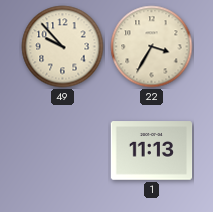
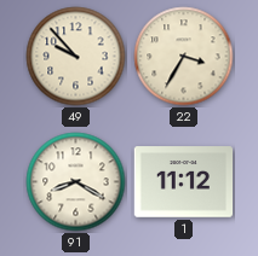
91: none -> 8:20
1: 11:13 -> 11:12
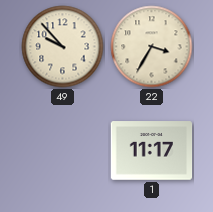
91: 8:20 -> none
1: 11:12 -> 11:17
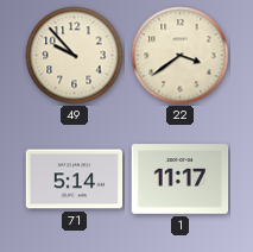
22: 3:35 -> 3:39
71: none -> 5:14
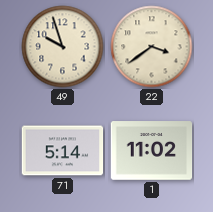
49: 9:53 -> 9:57
1: 11:17 -> 11:02
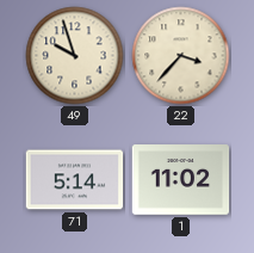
22: 3:39 -> 3:37
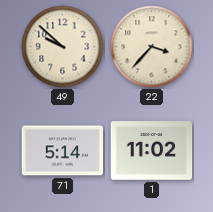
49: 9:57 -> 9:52
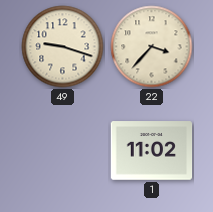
49: 9:52 -> 9:18
71: 5:14 -> none
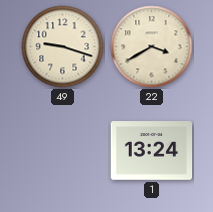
22: 3:37 -> 3:40
1: 11:02 -> 13:24
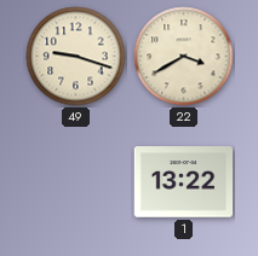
1: 13:24 -> 13:22
